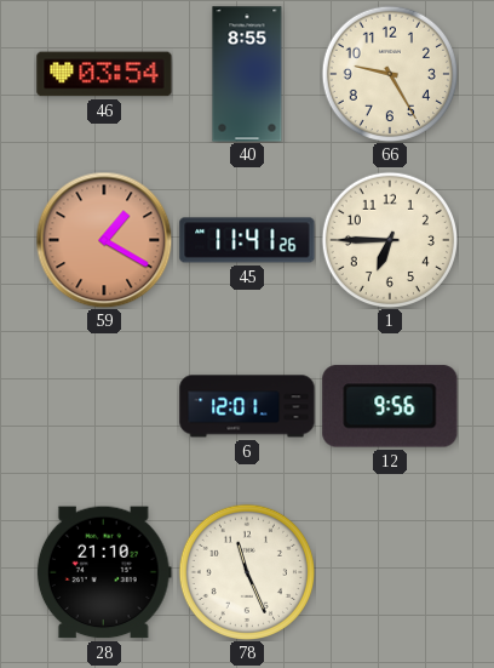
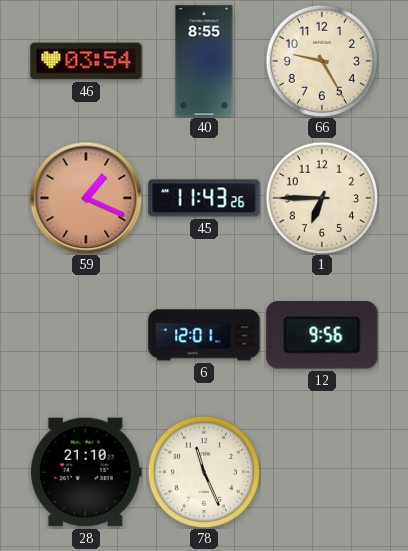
59: 1:20 -> 1:19
45: 11:41 -> 11:43
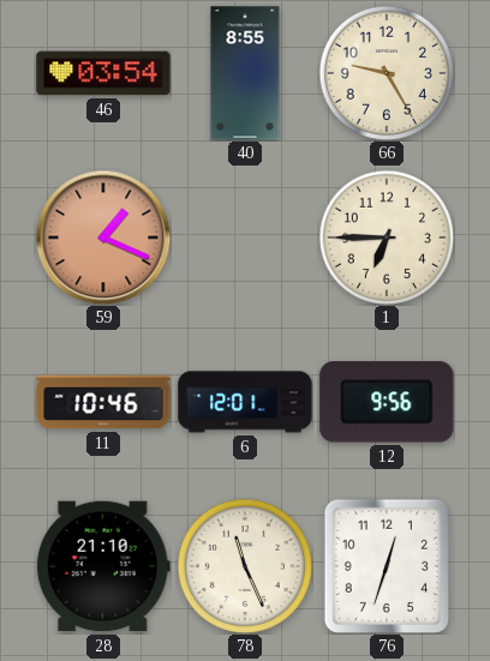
45: 11:43 -> none
11: none -> 10:46
76: none -> 12:33
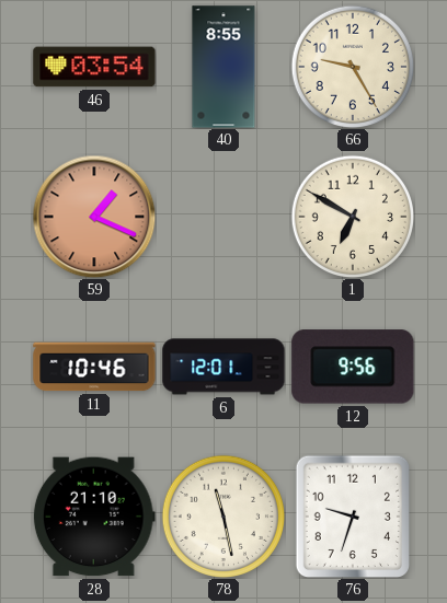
1: 6:45 -> 6:50
78: 11:26 -> 11:28
76: 12:33 -> 9:33
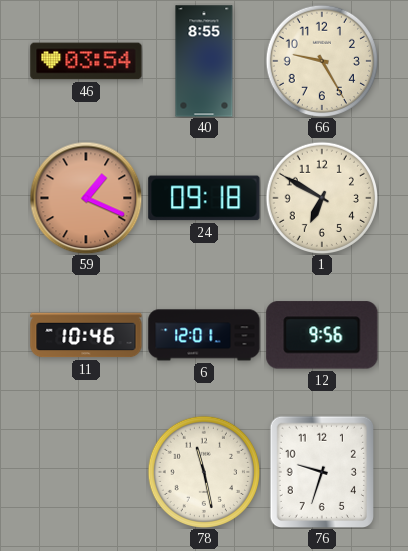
24: none -> 09:18
28: 21:10 -> none
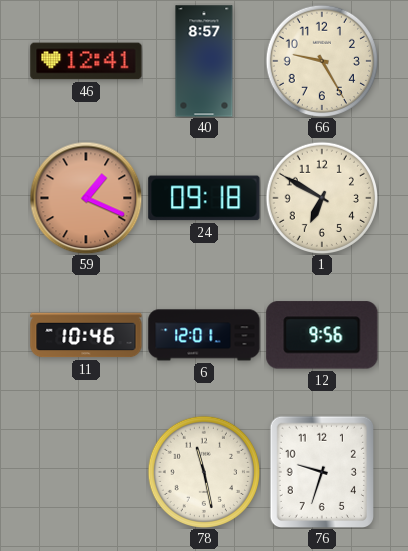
46: 03:54 -> 12:41
40: 8:55 -> 8:57
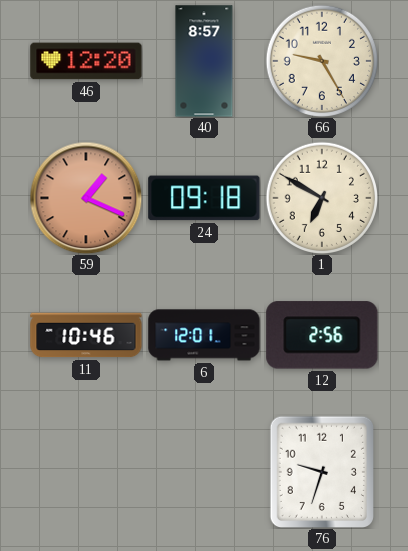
46: 12:41 -> 12:20
12: 9:56 -> 2:56
78: 11:28 -> none
